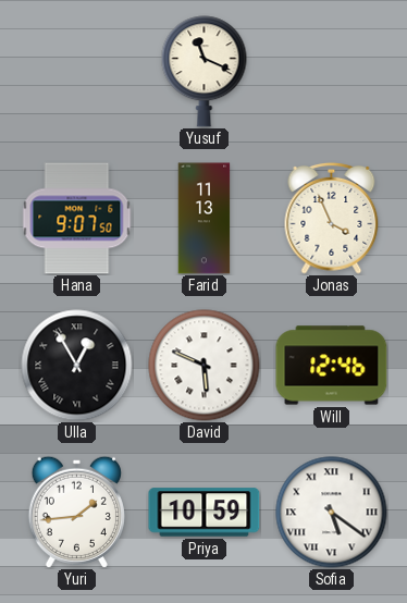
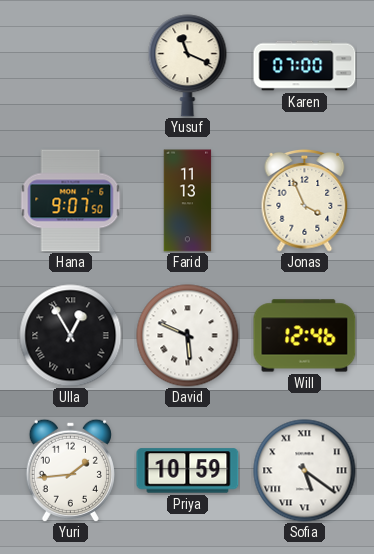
Karen: none -> 07:00
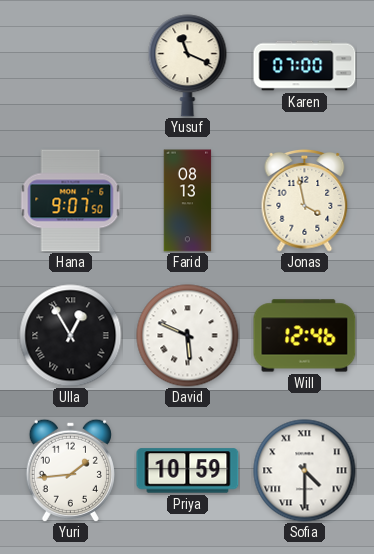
Farid: 11:13 -> 08:13
Jonas: 3:56 -> 3:58
Sofia: 5:21 -> 4:30
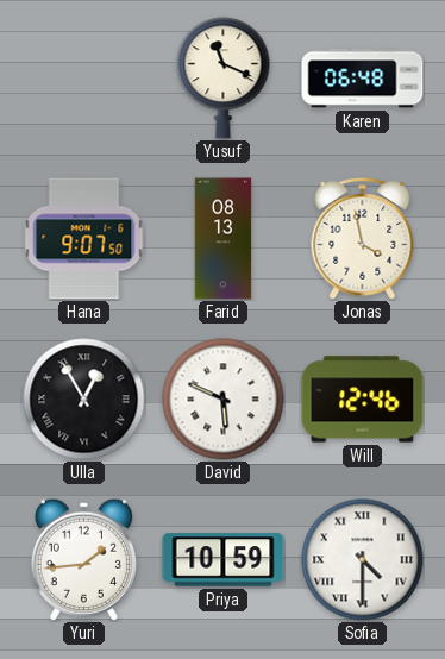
Karen: 07:00 -> 06:48
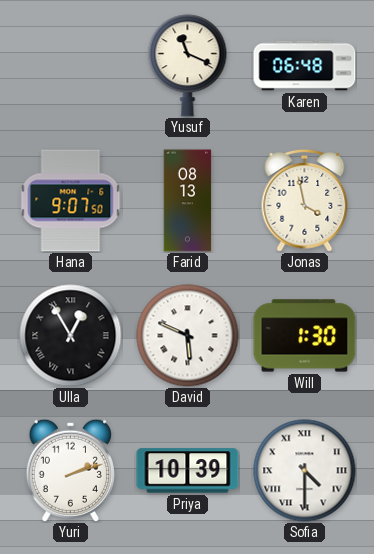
Will: 12:46 -> 1:30
Yuri: 1:44 -> 2:12
Priya: 10:59 -> 10:39
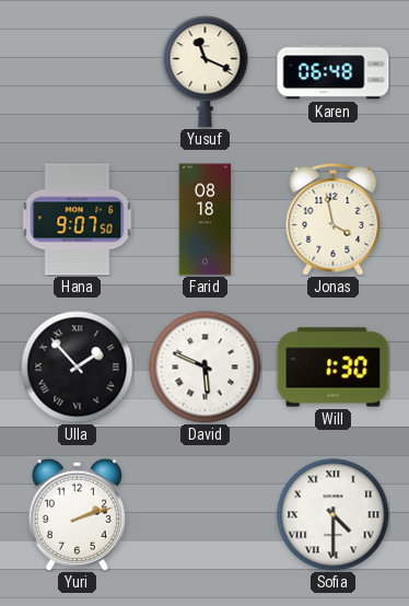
Farid: 08:13 -> 08:18
Ulla: 12:55 -> 1:53
Priya: 10:39 -> none
